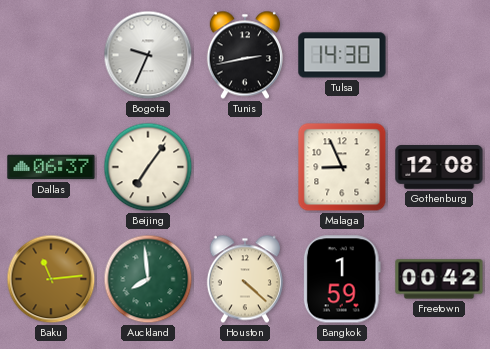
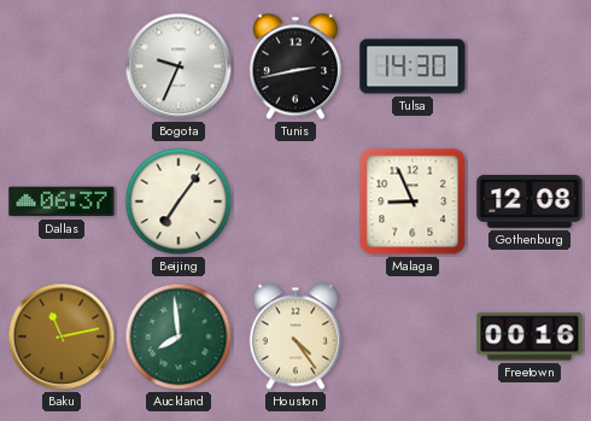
Baku: 11:14 -> 11:13
Houston: 4:22 -> 4:24
Bangkok: 1:59 -> none
Freetown: 00:42 -> 00:16
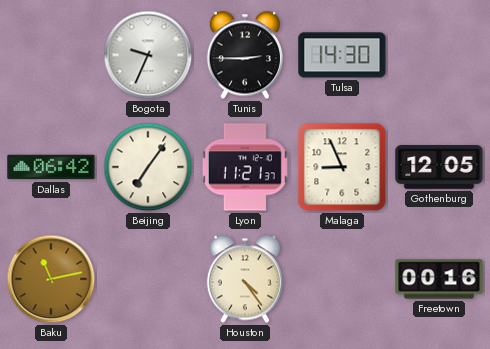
Tunis: 2:43 -> 2:45
Dallas: 06:37 -> 06:42
Lyon: none -> 11:21
Gothenburg: 12:08 -> 12:05
Auckland: 7:59 -> none
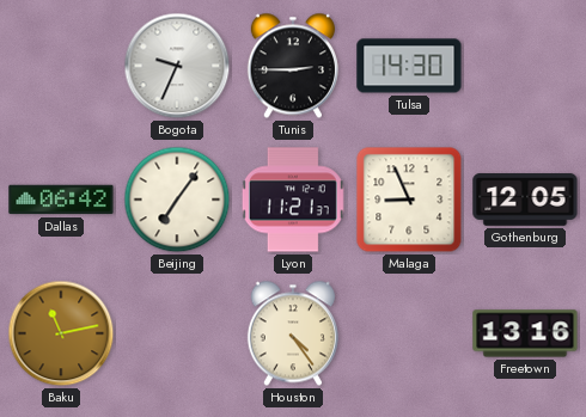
Freetown: 00:16 -> 13:16
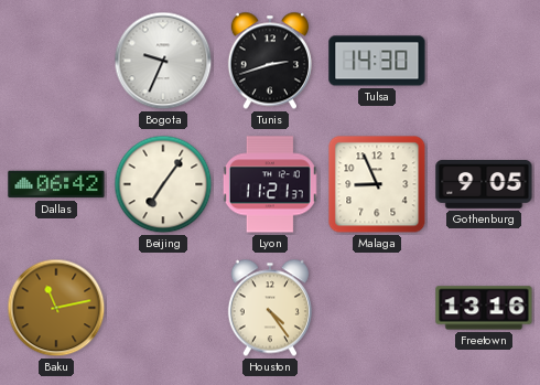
Tunis: 2:45 -> 2:42
Gothenburg: 12:05 -> 9:05
